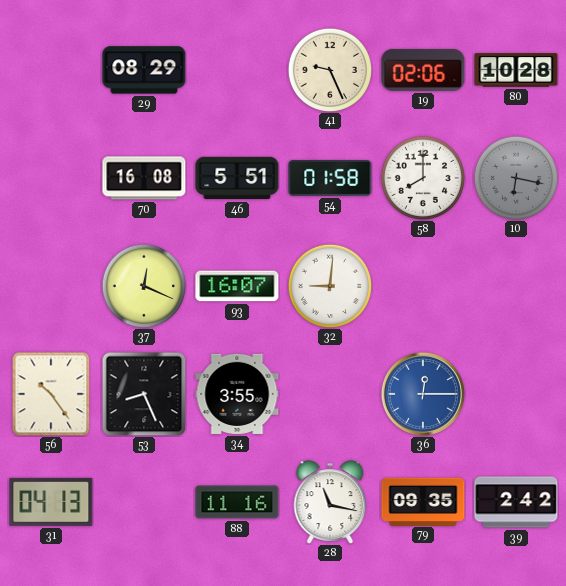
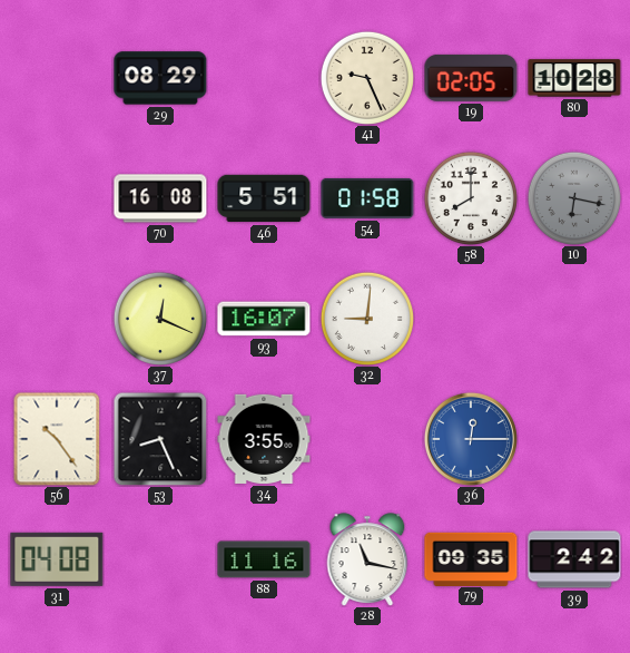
19: 02:06 -> 02:05
31: 04:13 -> 04:08
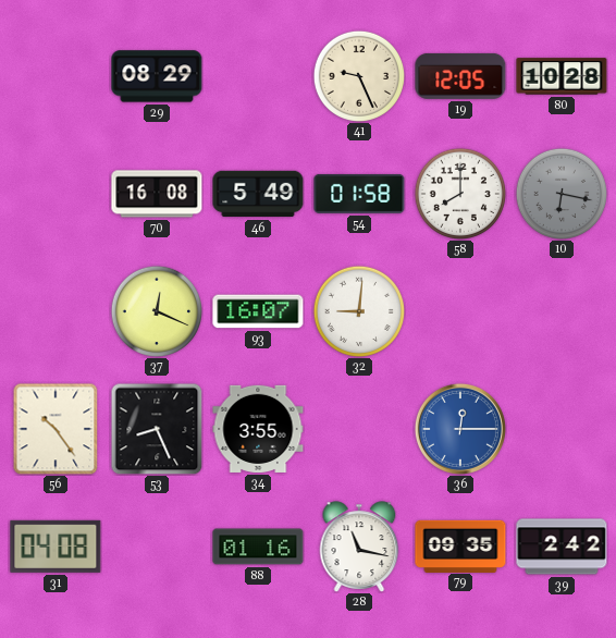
19: 02:05 -> 12:05
46: 5:51 -> 5:49
88: 11:16 -> 01:16
